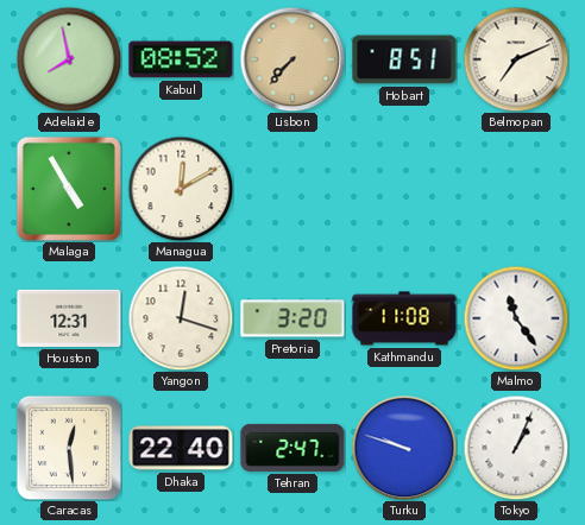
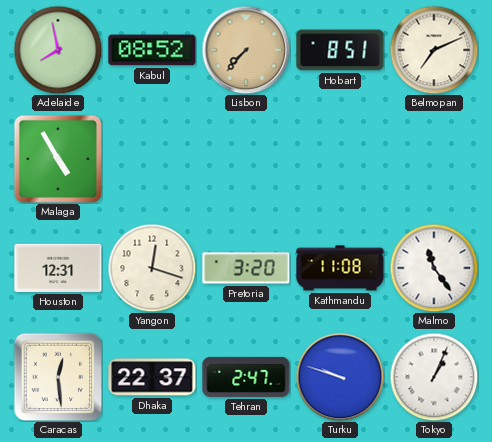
Managua: 12:10 -> none
Dhaka: 22:40 -> 22:37
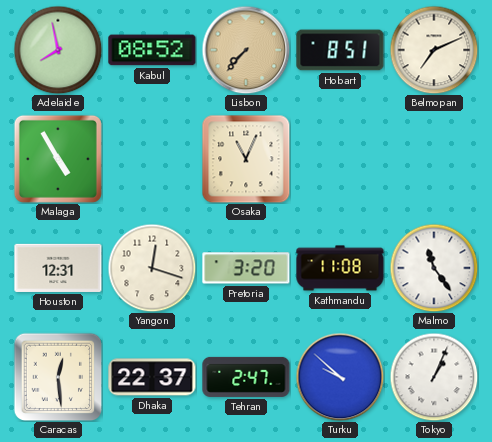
Osaka: none -> 11:04
Turku: 9:48 -> 9:52
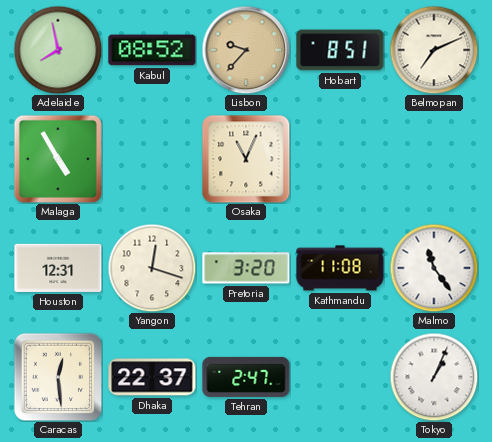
Lisbon: 7:37 -> 9:37
Turku: 9:52 -> none
